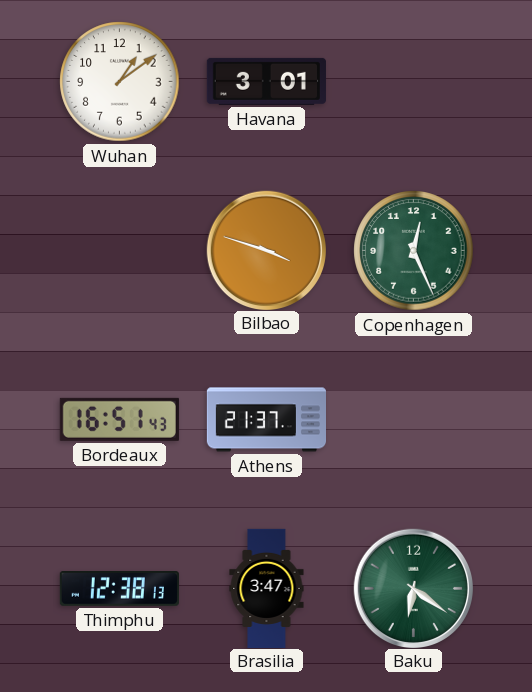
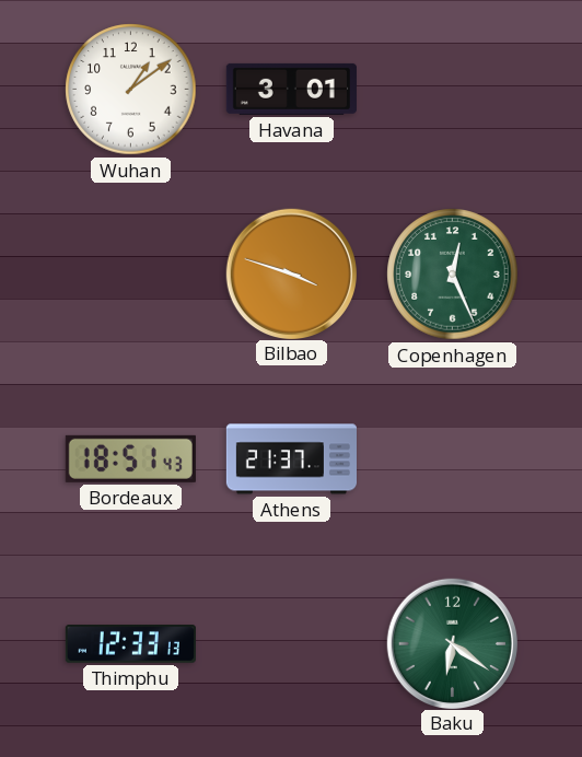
Bordeaux: 16:51 -> 18:51
Thimphu: 12:38 -> 12:33
Brasilia: 3:47 -> none
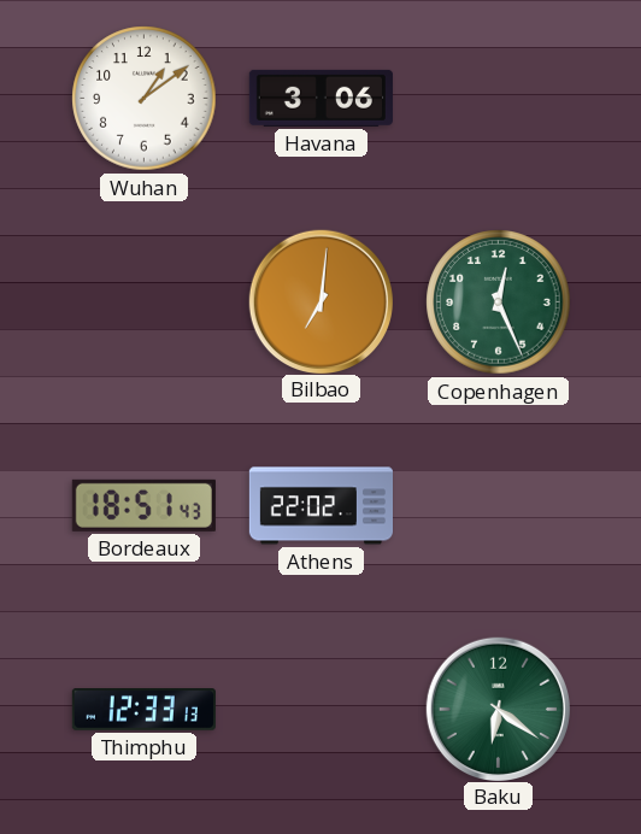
Havana: 3:01 -> 3:06
Bilbao: 3:48 -> 7:01
Athens: 21:37 -> 22:02
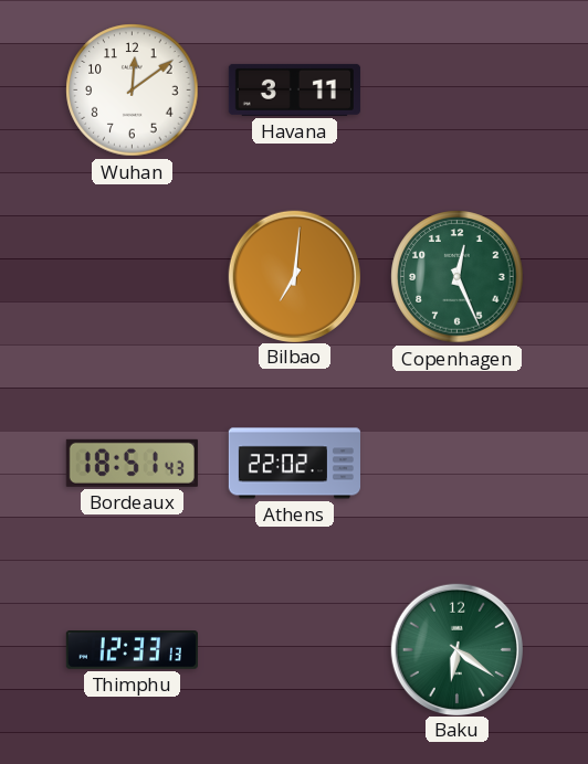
Wuhan: 1:09 -> 12:09
Havana: 3:06 -> 3:11
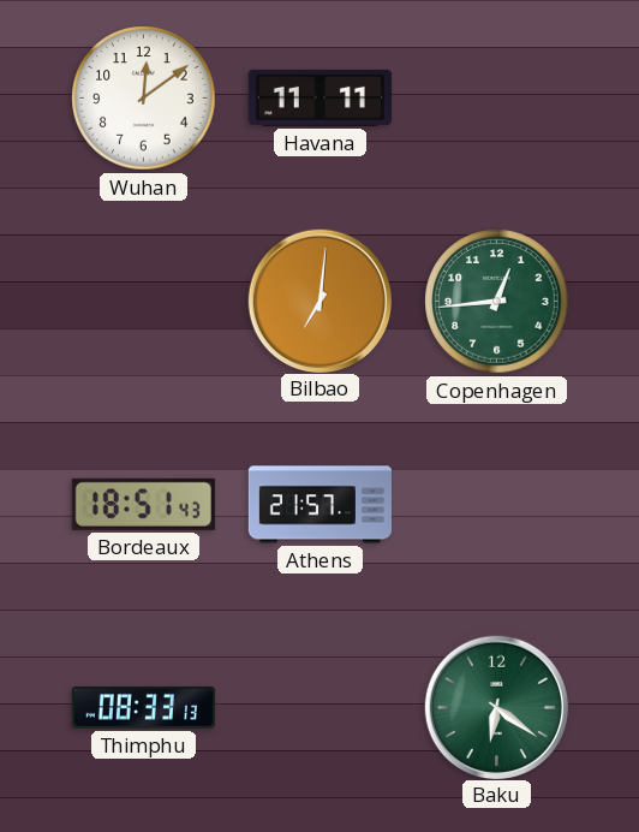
Havana: 3:11 -> 11:11
Copenhagen: 12:26 -> 12:44
Athens: 22:02 -> 21:57
Thimphu: 12:33 -> 08:33
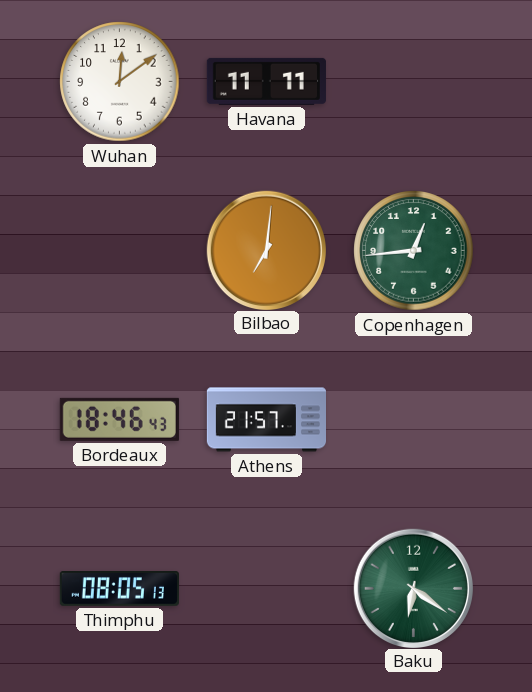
Bordeaux: 18:51 -> 18:46
Thimphu: 08:33 -> 08:05
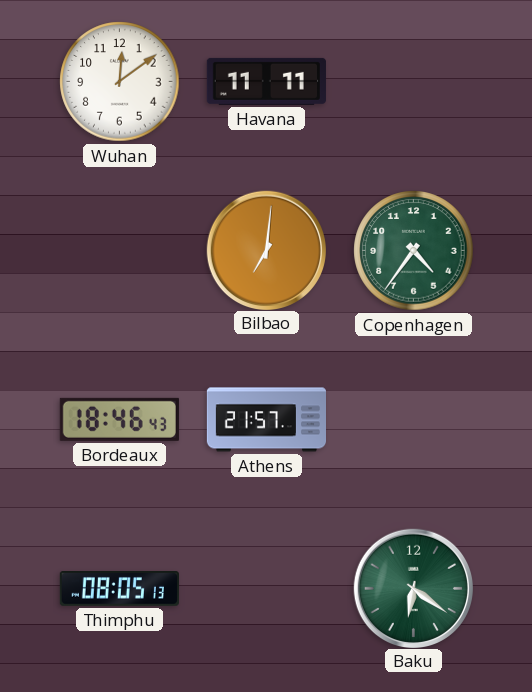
Copenhagen: 12:44 -> 4:36
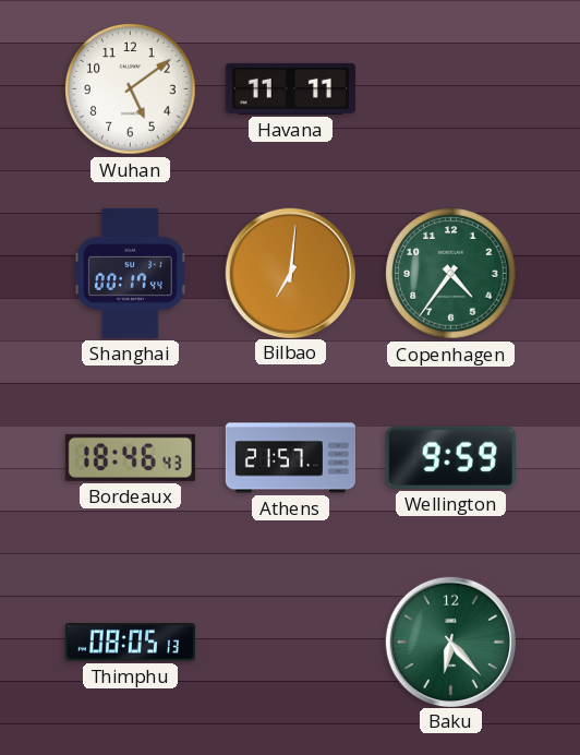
Wuhan: 12:09 -> 5:09
Shanghai: none -> 00:17
Wellington: none -> 9:59
Baku: 6:21 -> 6:23
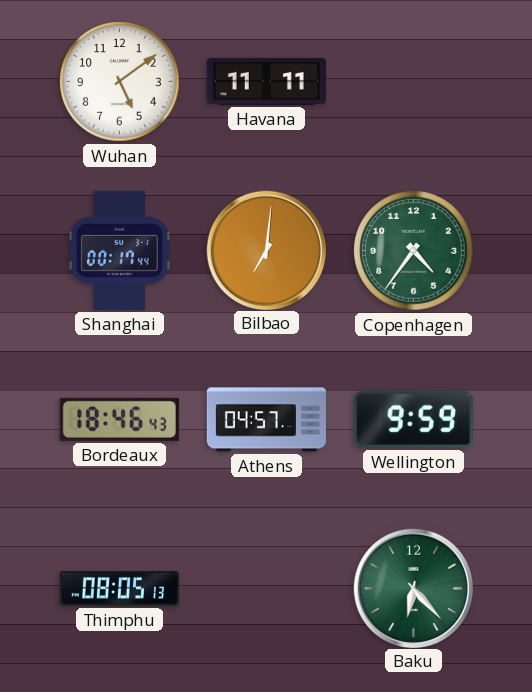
Athens: 21:57 -> 04:57
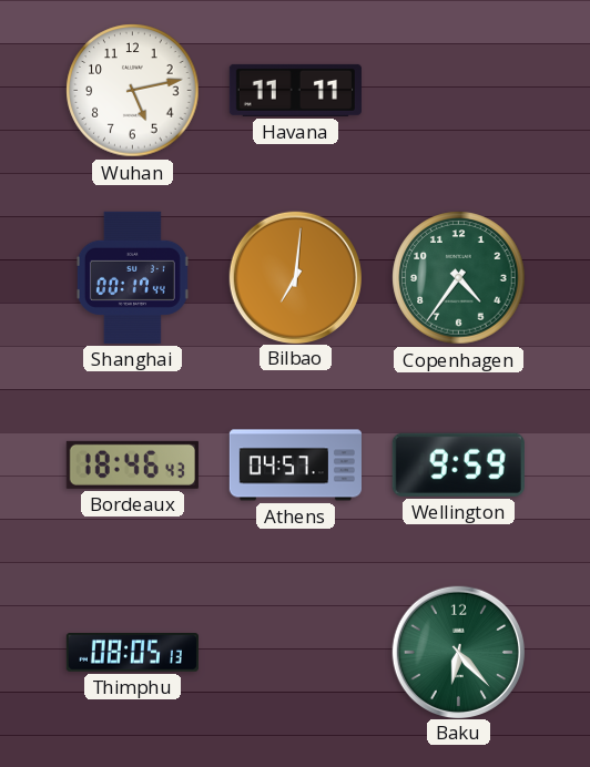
Wuhan: 5:09 -> 5:13
